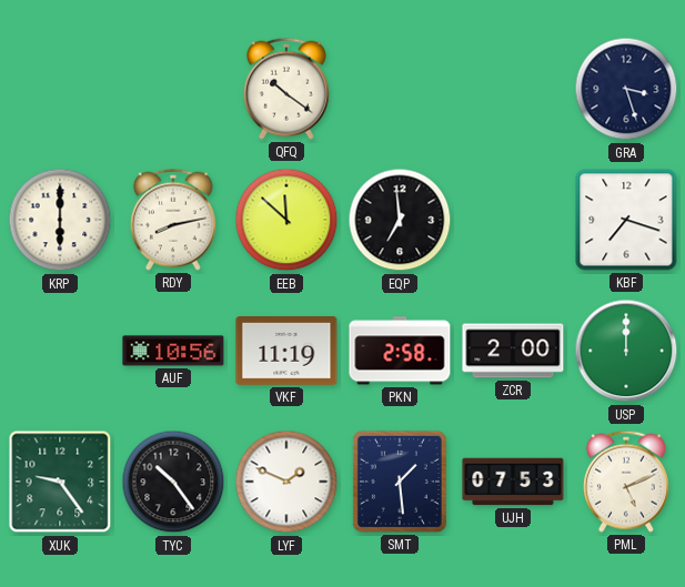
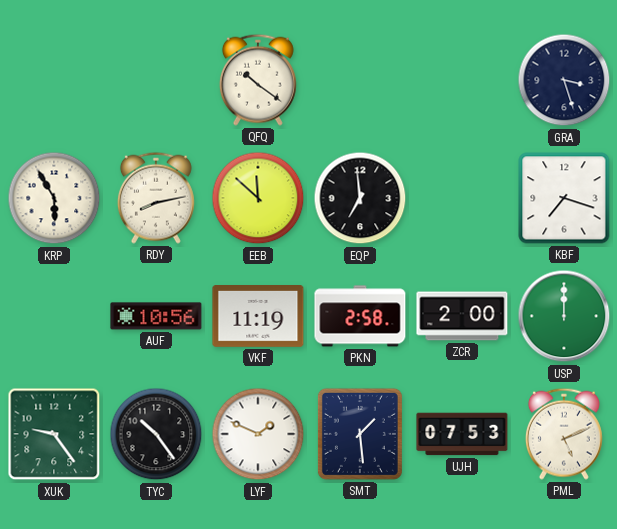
KRP: 6:00 -> 5:55
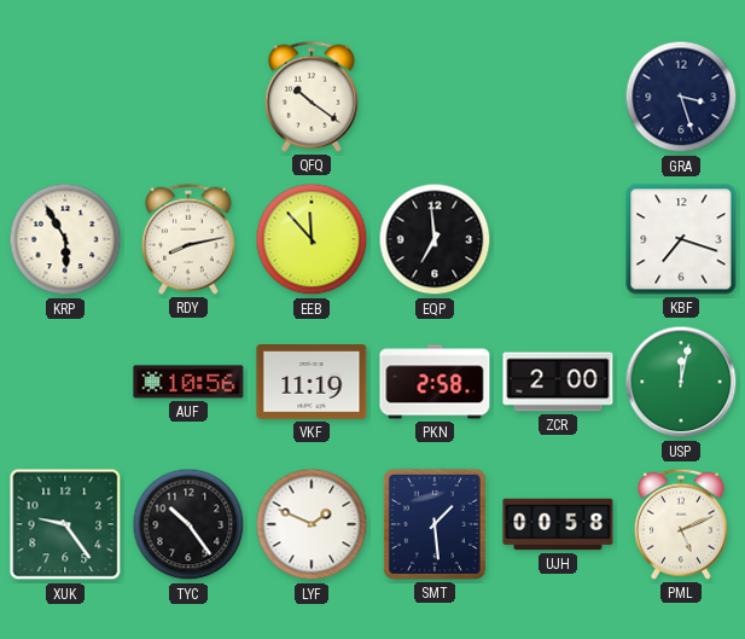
EEB: 11:52 -> 11:53
USP: 12:00 -> 12:02
UJH: 07:53 -> 00:58
